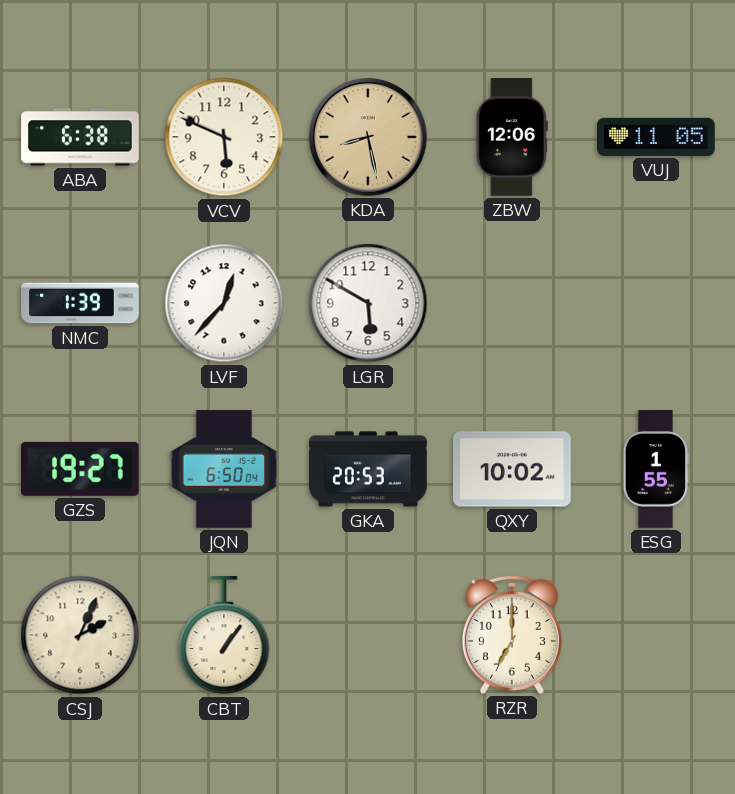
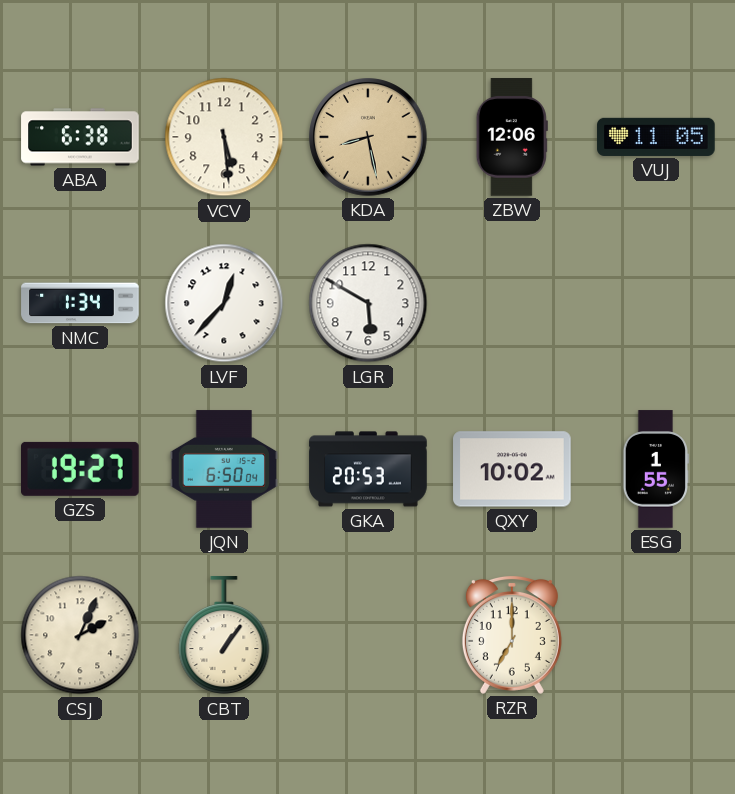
VCV: 5:49 -> 5:29
NMC: 1:39 -> 1:34
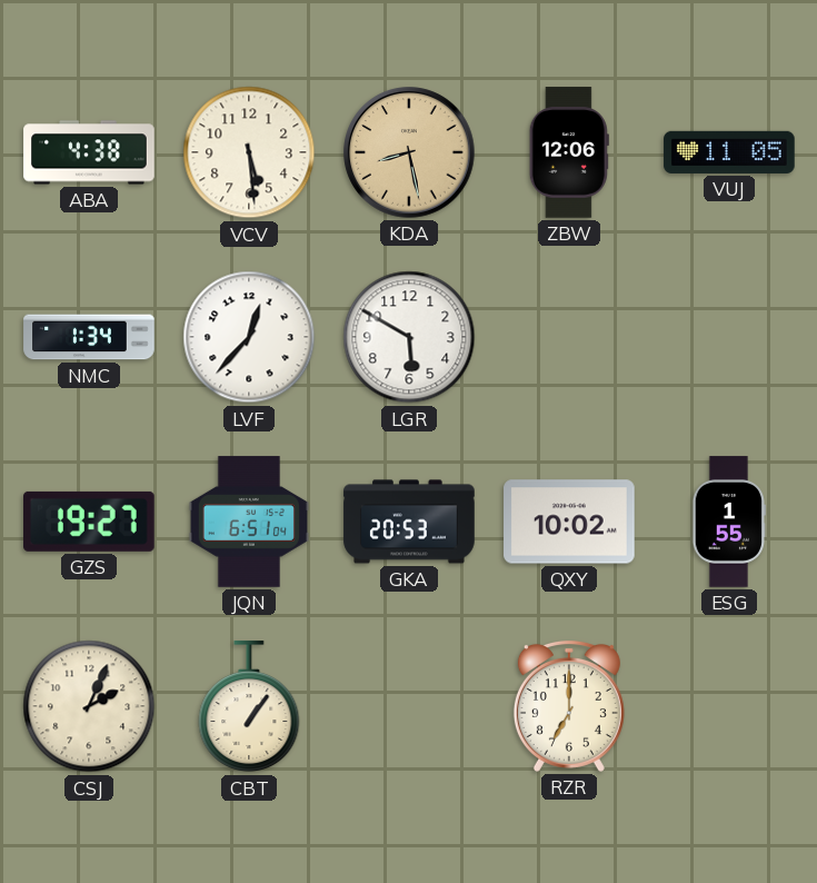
ABA: 6:38 -> 4:38
JQN: 6:50 -> 6:51
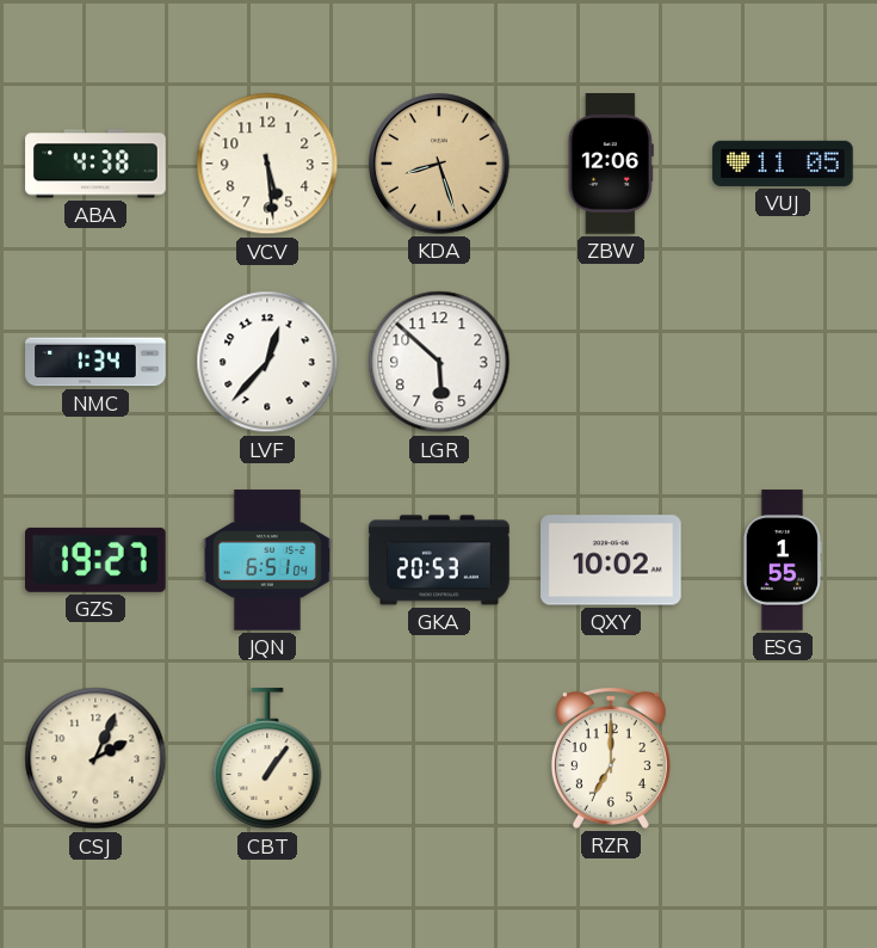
KDA: 8:28 -> 8:27
LGR: 5:50 -> 5:52
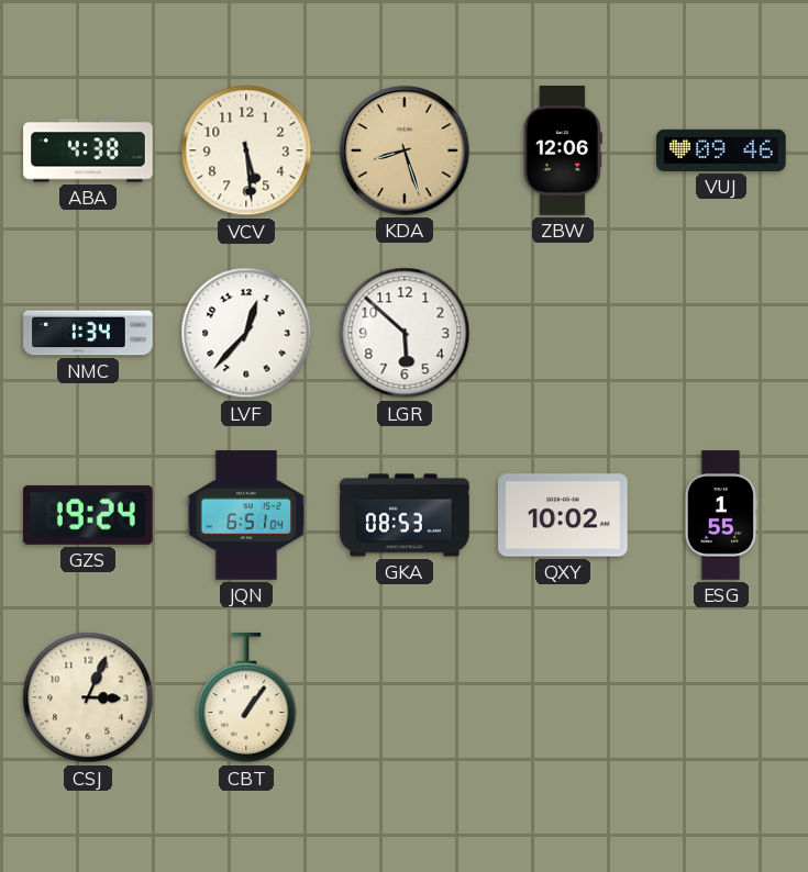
VUJ: 11:05 -> 09:46
GZS: 19:27 -> 19:24
GKA: 20:53 -> 08:53
CSJ: 2:04 -> 3:04
RZR: 7:00 -> none
